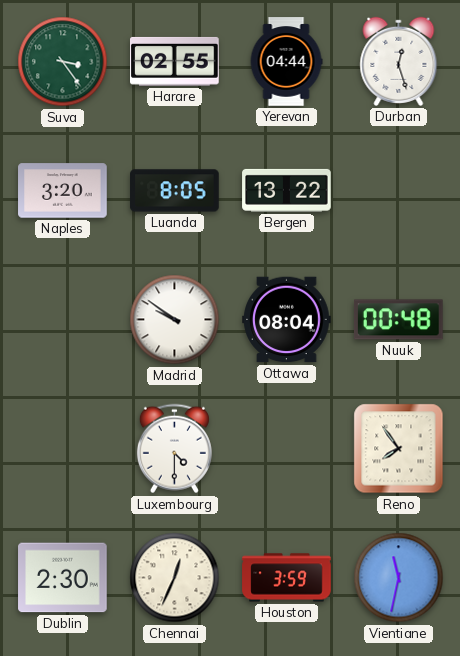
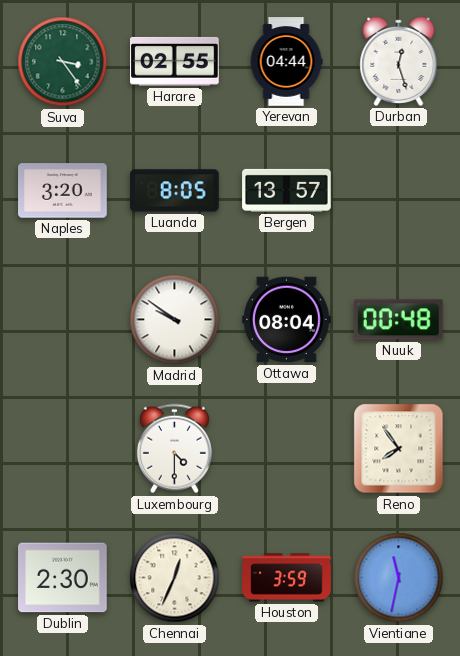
Bergen: 13:22 -> 13:57
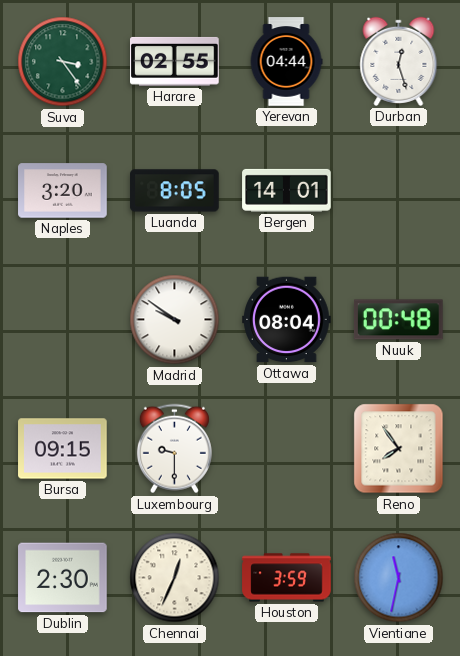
Bergen: 13:57 -> 14:01
Bursa: none -> 09:15
Luxembourg: 4:30 -> 9:30
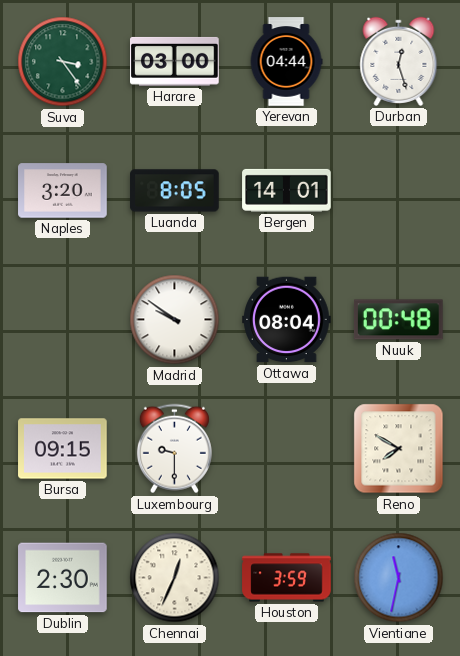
Harare: 02:55 -> 03:00
Reno: 7:54 -> 7:50
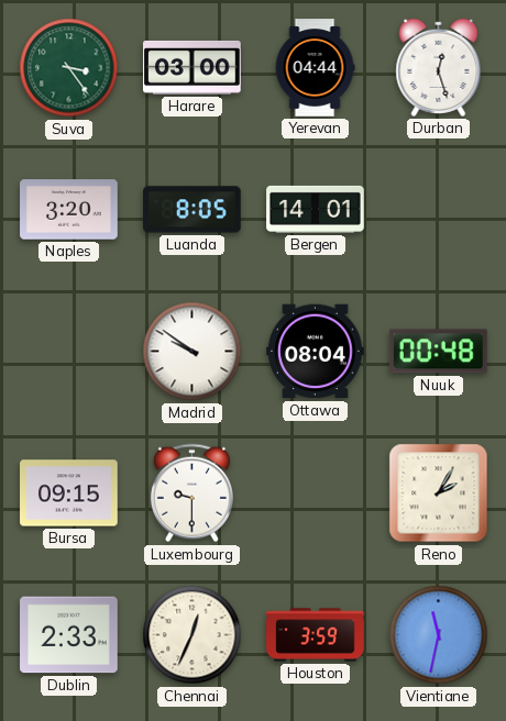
Reno: 7:50 -> 2:05
Dublin: 2:30 -> 2:33
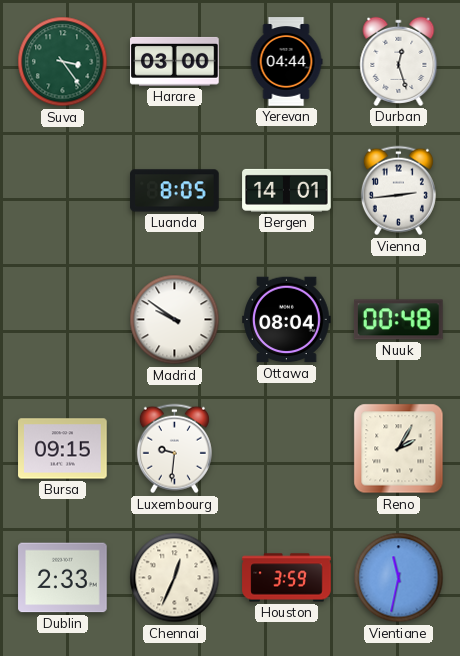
Naples: 3:20 -> none
Vienna: none -> 2:44
Luxembourg: 9:30 -> 9:31
